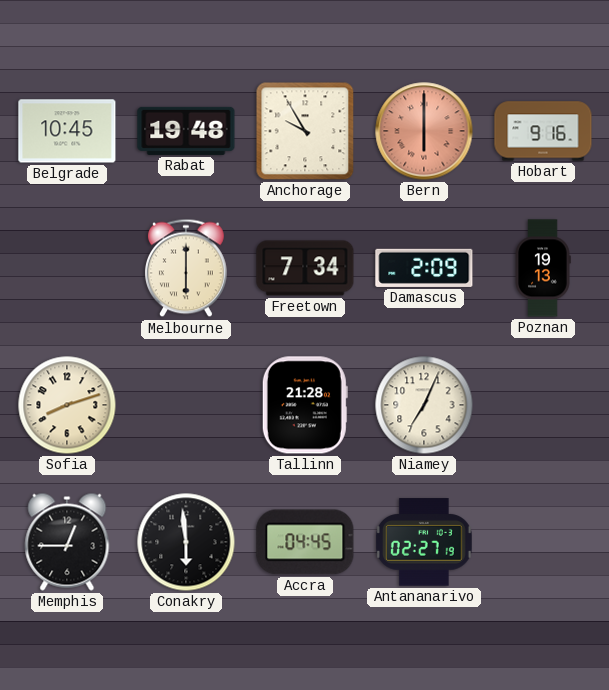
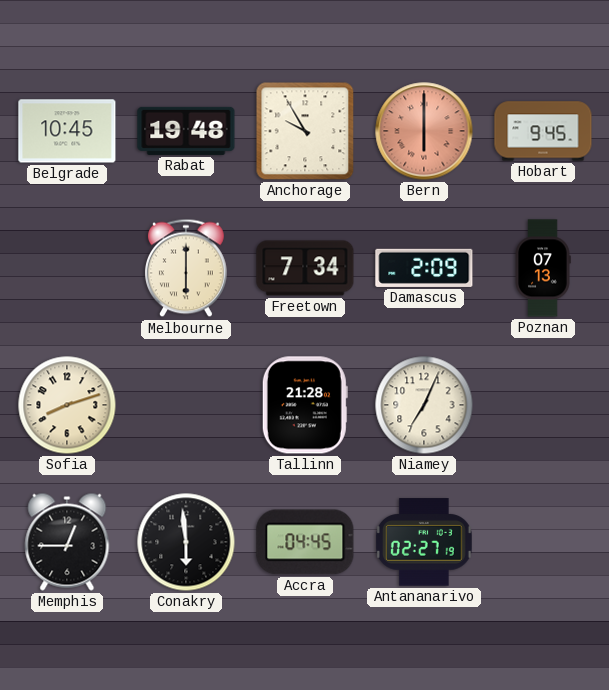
Hobart: 9:16 -> 9:45
Poznan: 19:13 -> 07:13
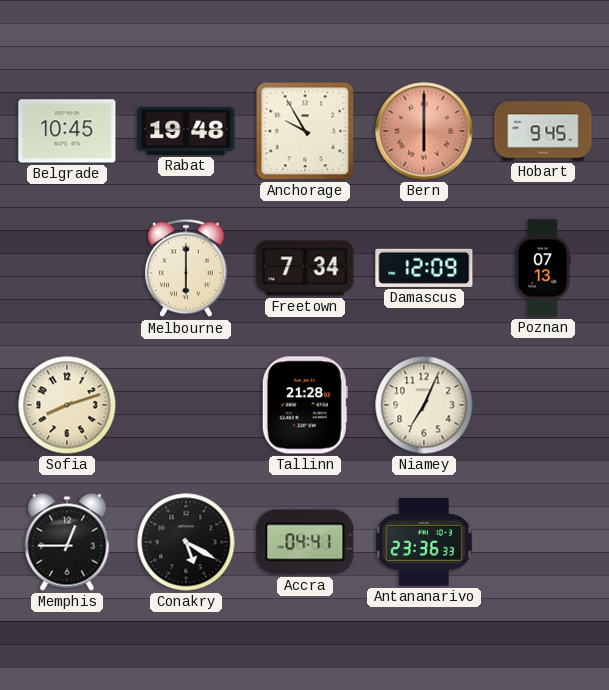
Damascus: 2:09 -> 12:09
Conakry: 5:59 -> 5:20
Accra: 04:45 -> 04:41
Antananarivo: 02:27 -> 23:36
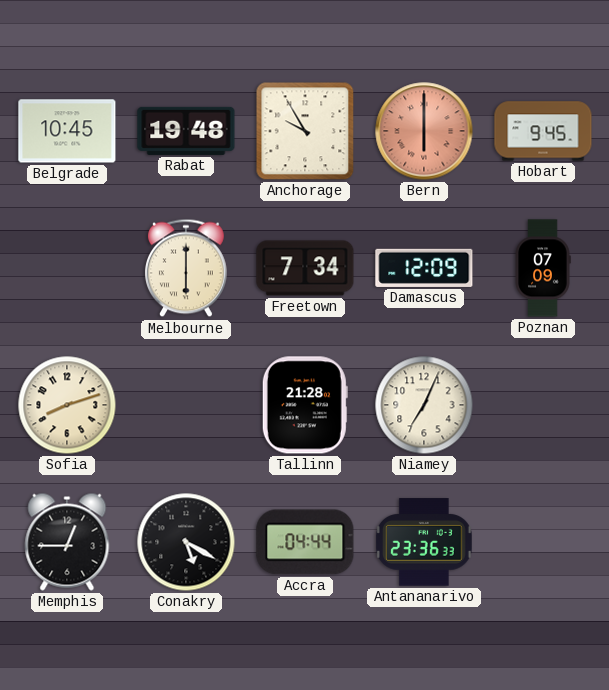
Poznan: 07:13 -> 07:09
Accra: 04:41 -> 04:44
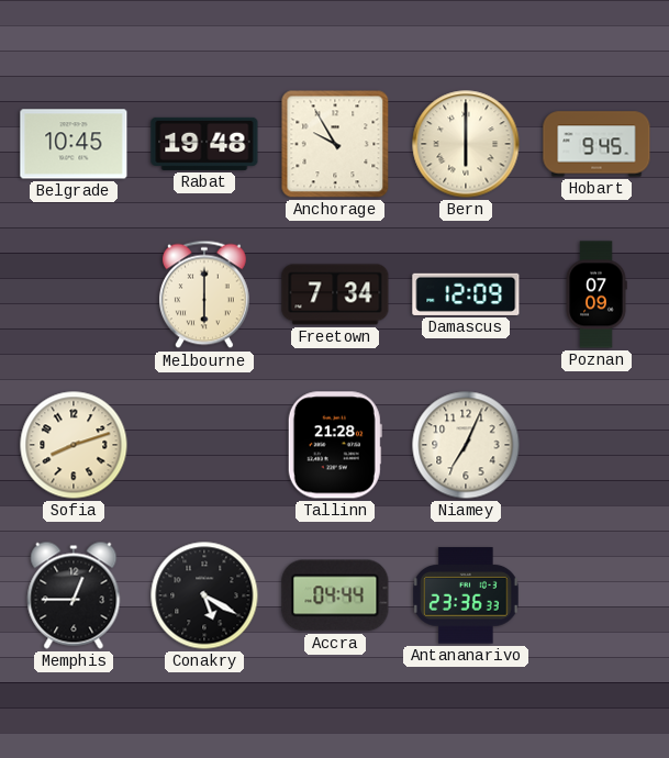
Bern dial: salmon -> cream
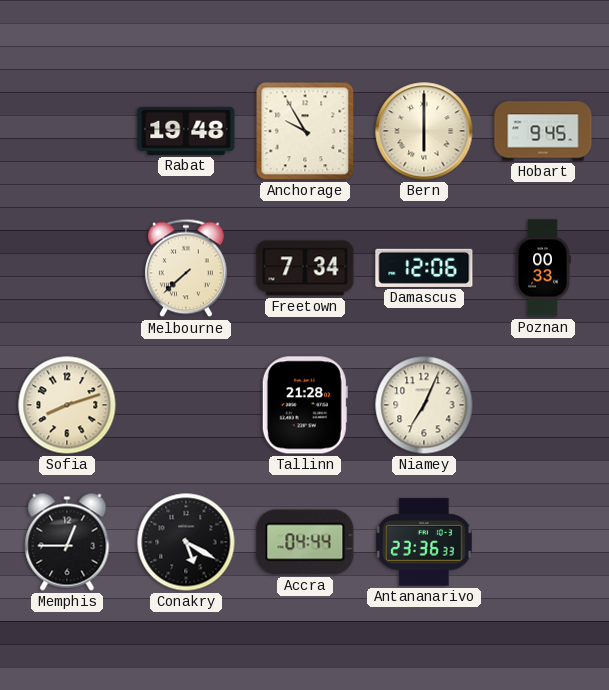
Belgrade: 10:45 -> none
Melbourne: 6:00 -> 7:38
Damascus: 12:09 -> 12:06
Poznan: 07:09 -> 00:33
